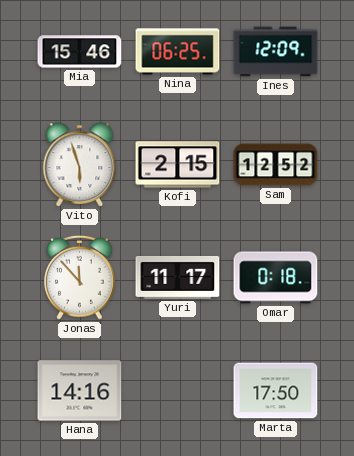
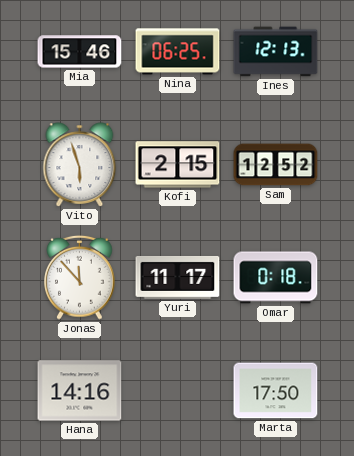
Ines: 12:09 -> 12:13
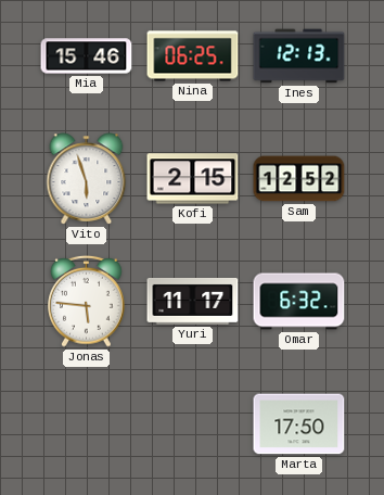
Jonas: 11:53 -> 5:46
Omar: 0:18 -> 6:32
Hana: 14:16 -> none
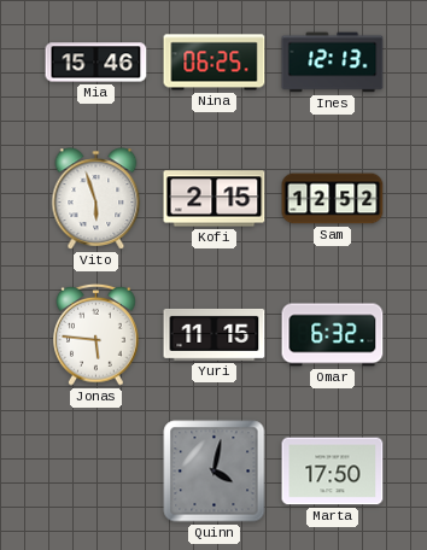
Yuri: 11:17 -> 11:15
Quinn: none -> 4:02
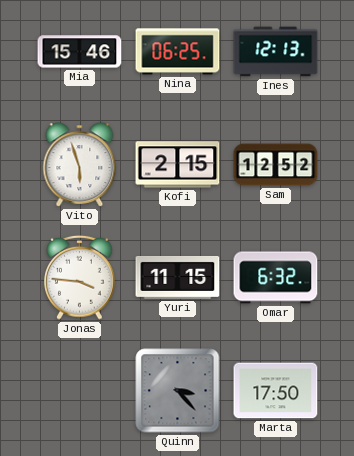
Jonas: 5:46 -> 3:46
Quinn: 4:02 -> 3:23
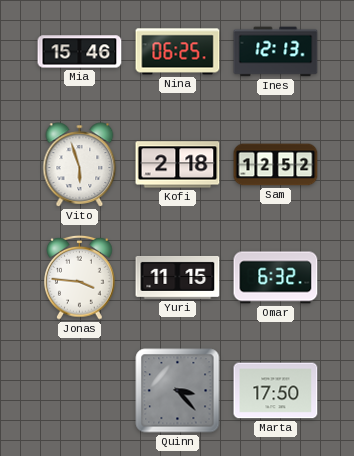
Kofi: 2:15 -> 2:18
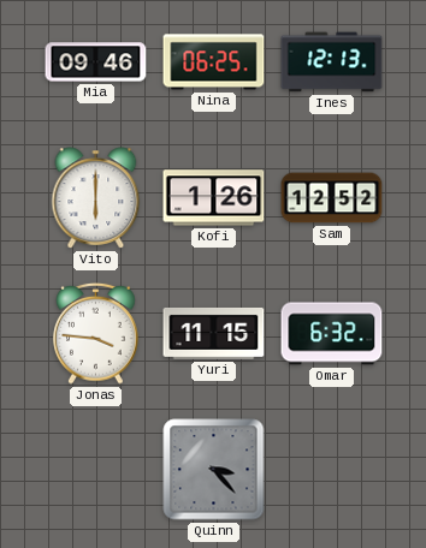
Mia: 15:46 -> 09:46
Vito: 5:57 -> 6:00
Kofi: 2:18 -> 1:26
Marta: 17:50 -> none
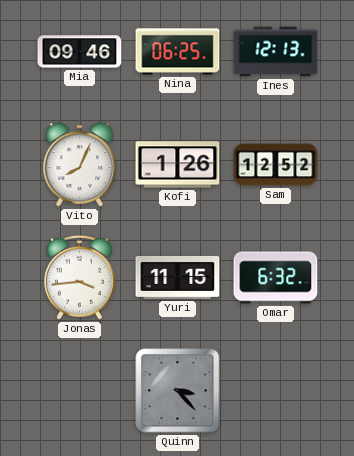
Vito: 6:00 -> 8:04
Jonas: 3:46 -> 3:44
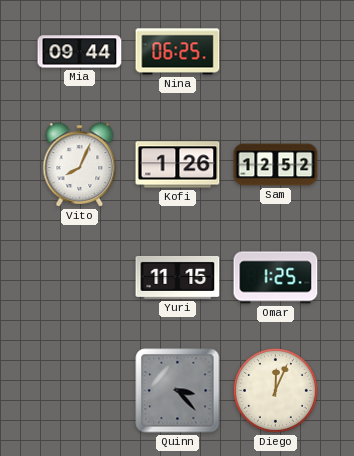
Mia: 09:46 -> 09:44
Ines: 12:13 -> none
Jonas: 3:44 -> none
Omar: 6:32 -> 1:25
Diego: none -> 12:04
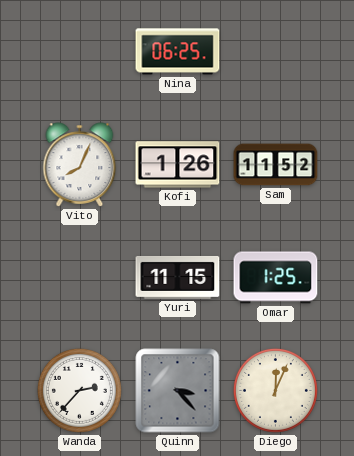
Mia: 09:44 -> none
Sam: 12:52 -> 11:52
Wanda: none -> 2:37
